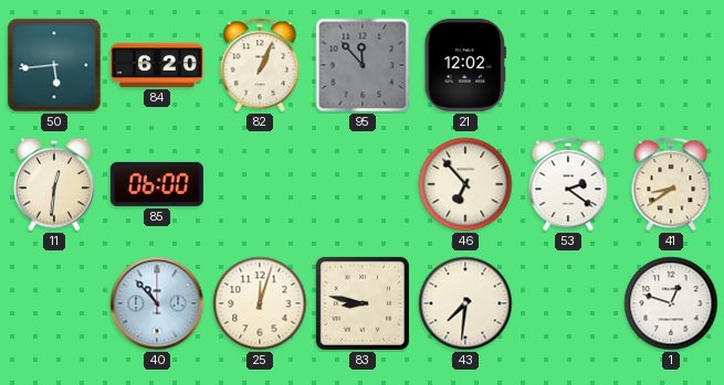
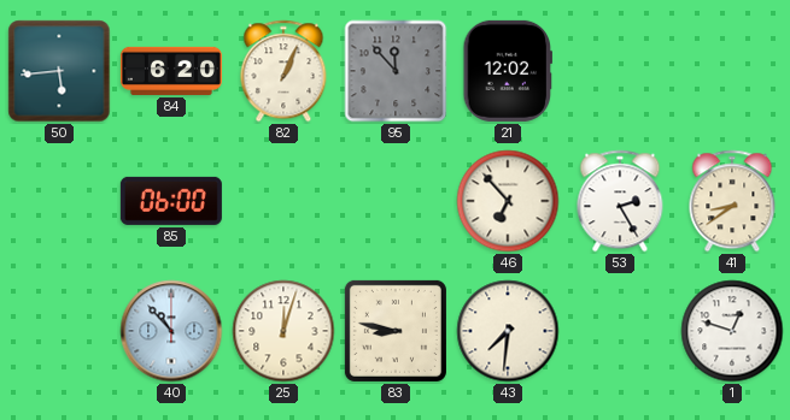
11: 12:31 -> none
53: 2:21 -> 2:25
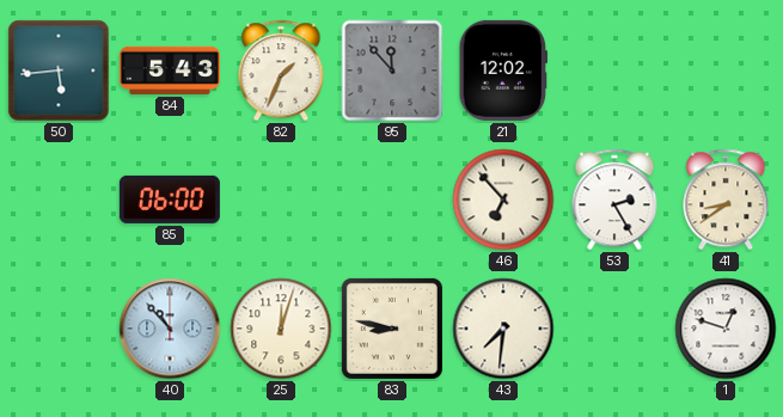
84: 6:20 -> 5:43
82: 1:04 -> 1:34
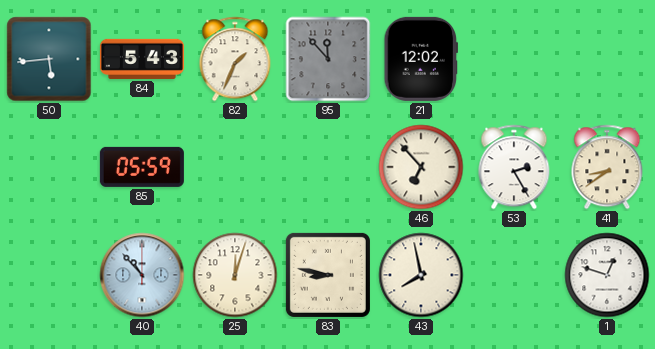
85: 06:00 -> 05:59
43: 7:31 -> 7:58
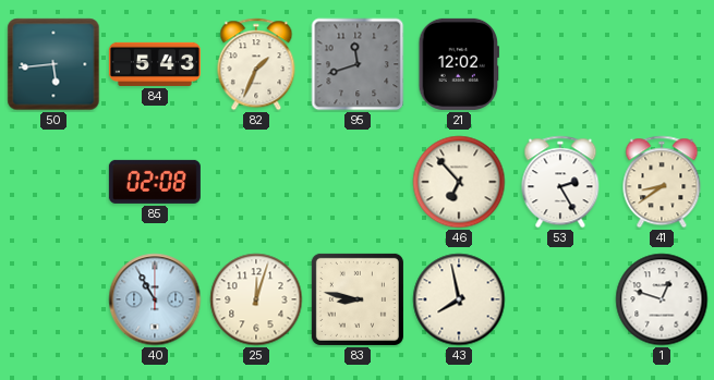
95: 11:53 -> 11:42
85: 05:59 -> 02:08
40: 10:53 -> 10:55
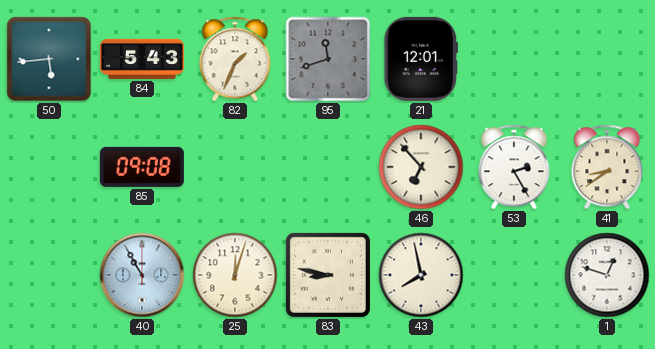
21: 12:02 -> 12:01
85: 02:08 -> 09:08
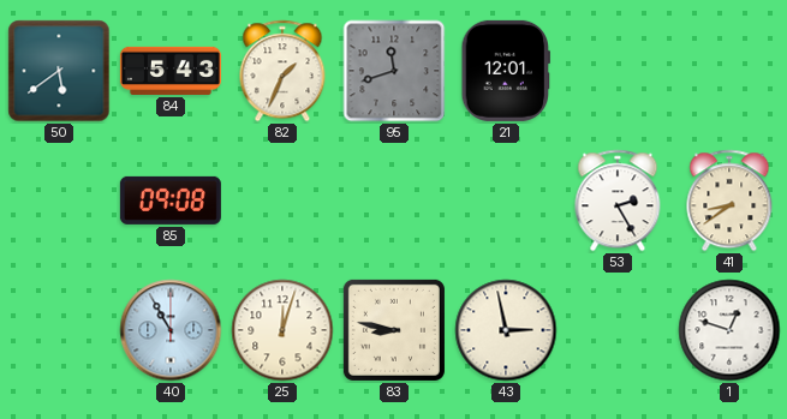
50: 5:44 -> 5:39
46: 6:53 -> none
43: 7:58 -> 2:58
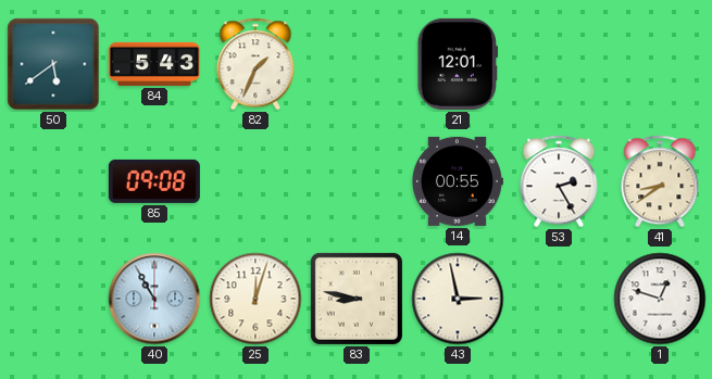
95: 11:42 -> none
14: none -> 00:55
